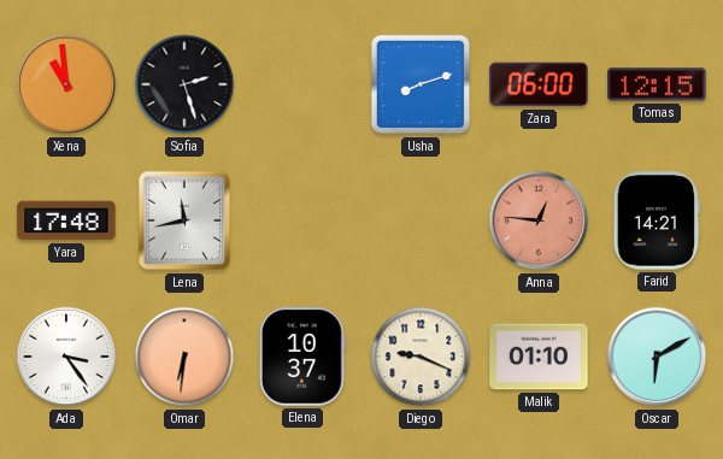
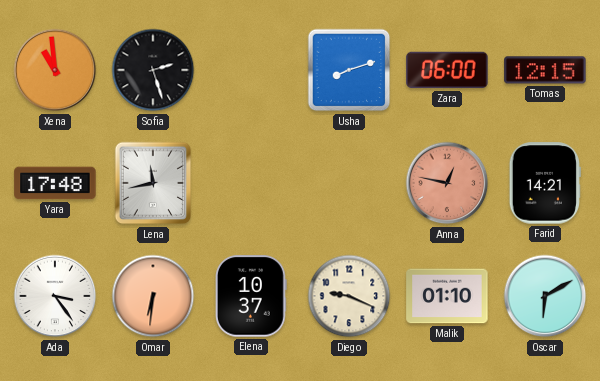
Anna: 12:46 -> 12:47
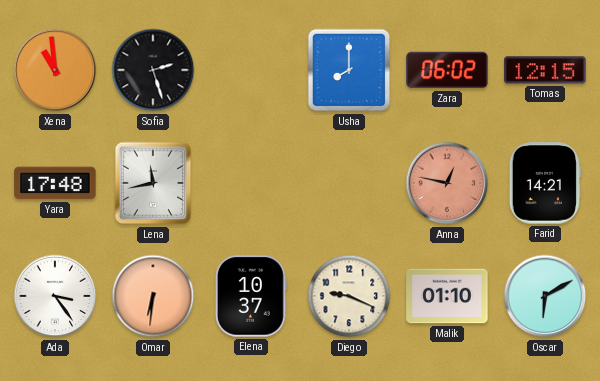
Usha: 8:12 -> 8:00
Zara: 06:00 -> 06:02
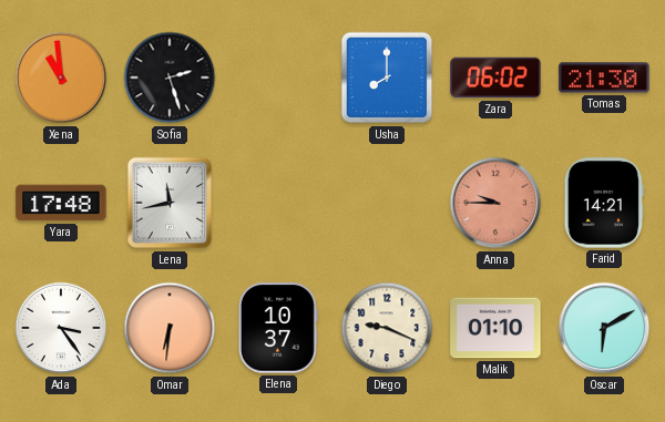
Tomas: 12:15 -> 21:30
Anna: 12:47 -> 9:45
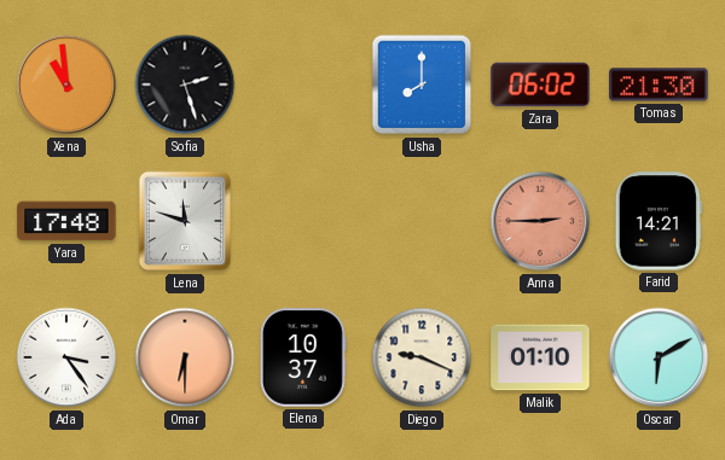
Lena: 11:43 -> 11:48
Anna: 9:45 -> 2:45
Omar: 6:31 -> 6:30
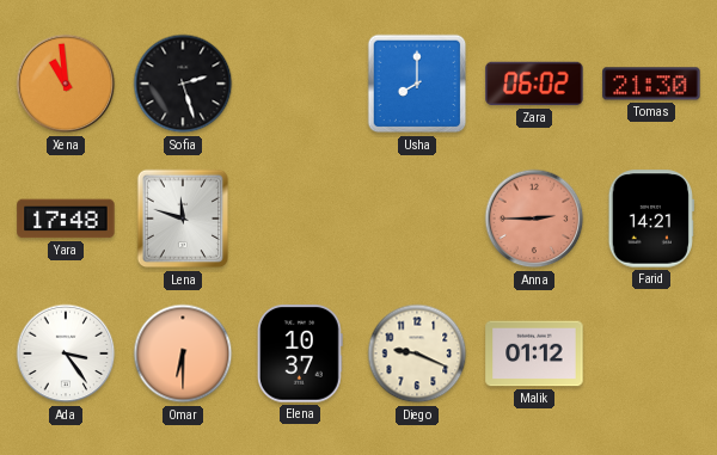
Malik: 01:10 -> 01:12
Oscar: 6:10 -> none
